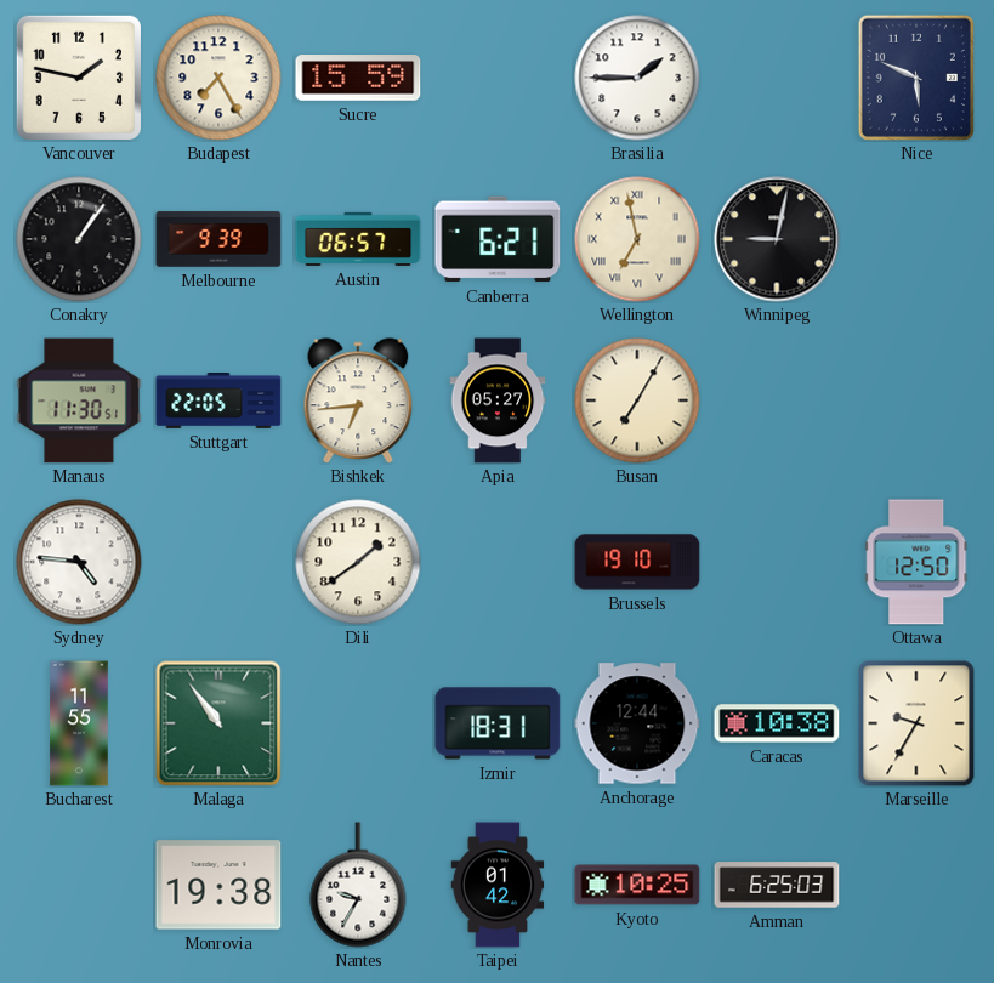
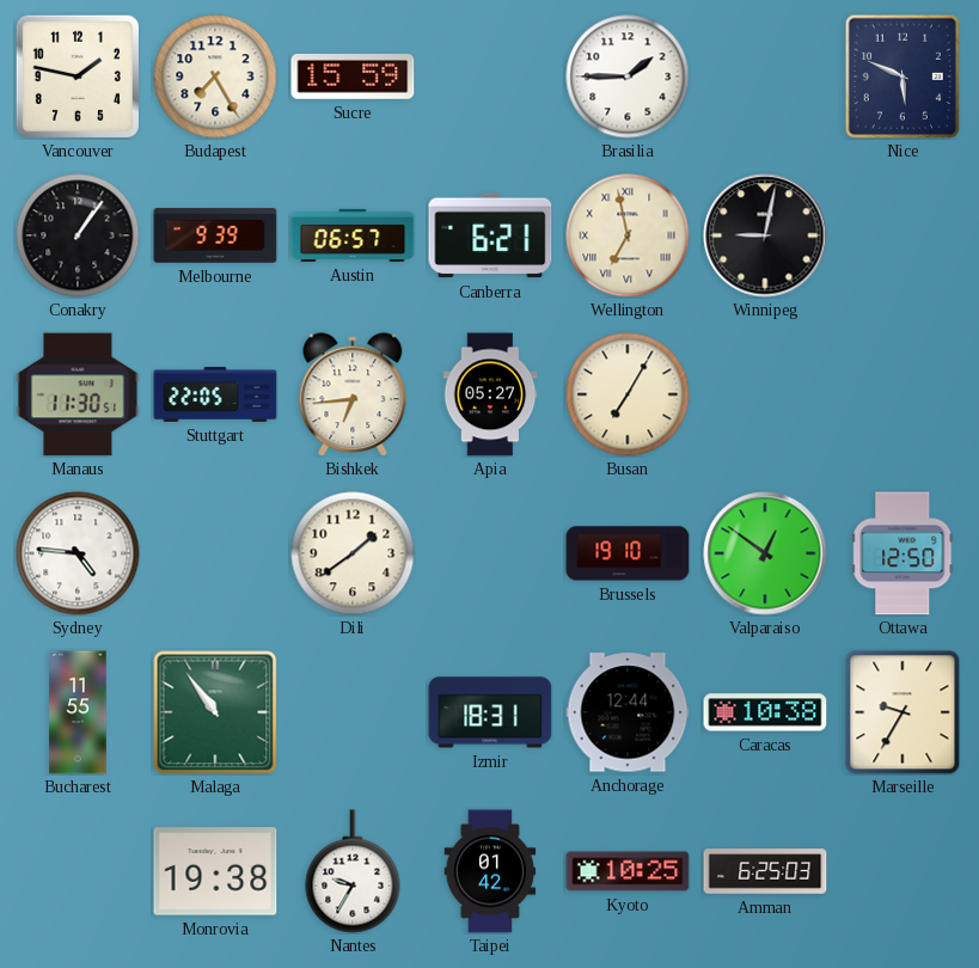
Valparaiso: none -> 12:51
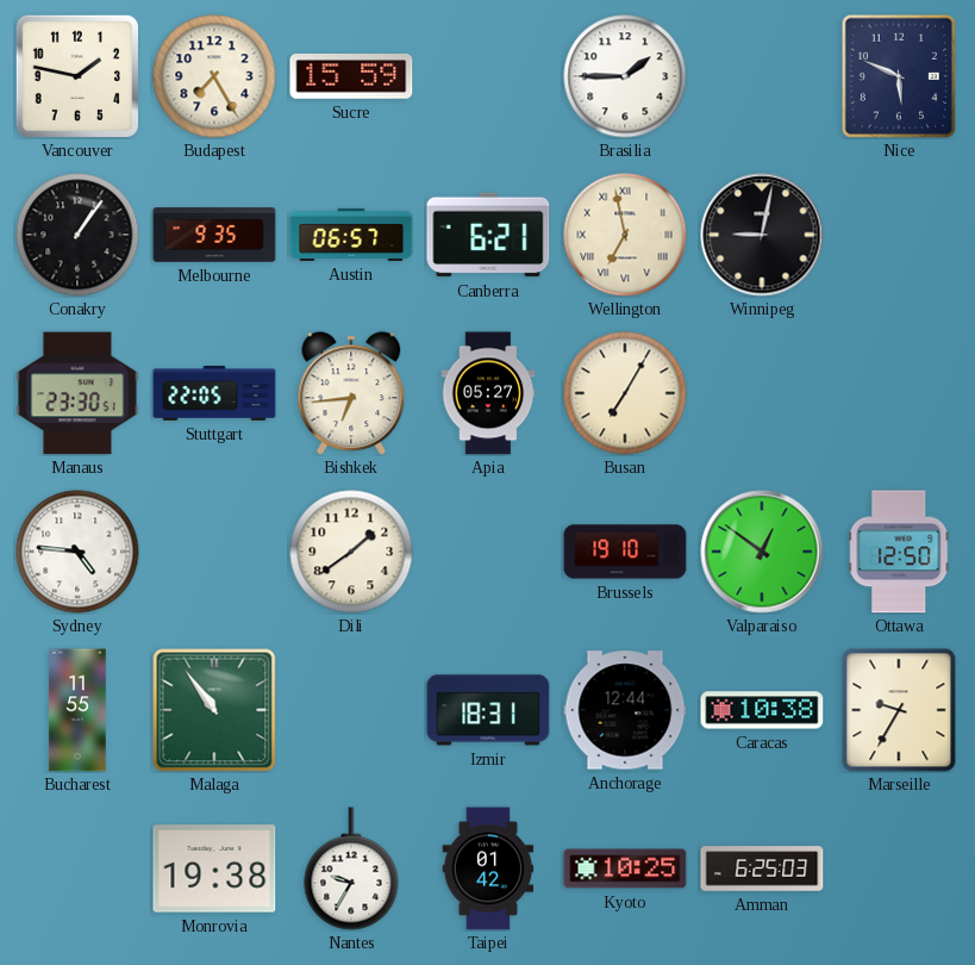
Melbourne: 9:39 -> 9:35
Manaus: 11:30 -> 23:30
